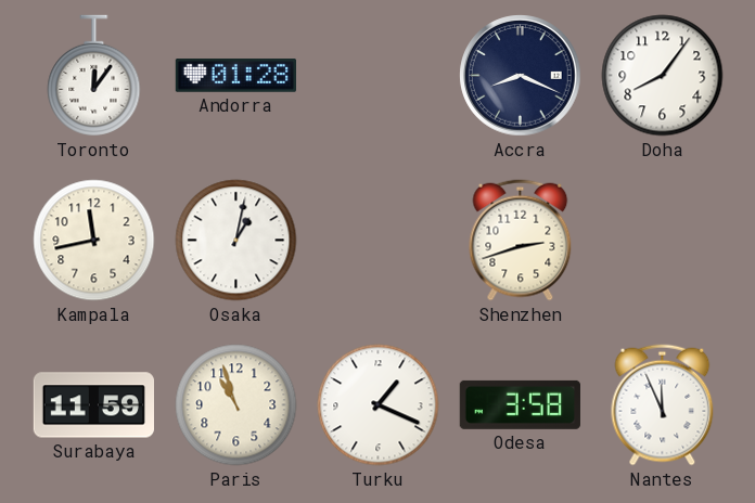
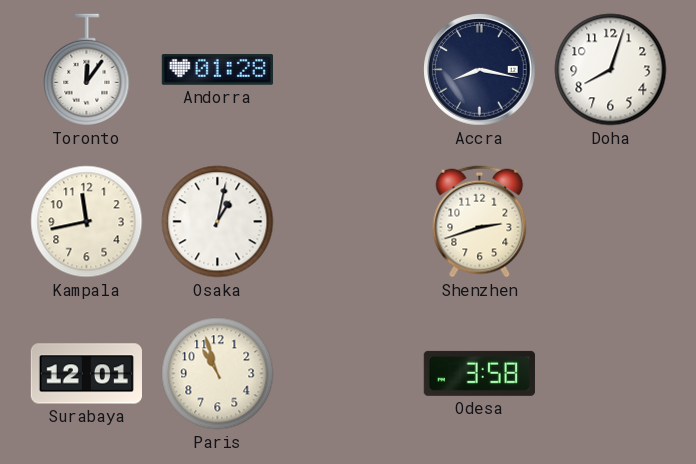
Accra: 8:19 -> 8:17
Doha: 8:06 -> 8:03
Surabaya: 11:59 -> 12:01
Turku: 1:19 -> none
Nantes: 11:56 -> none
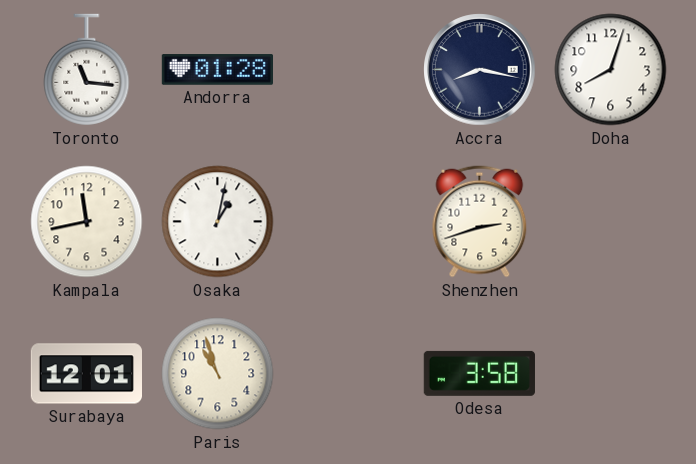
Toronto: 12:06 -> 11:16
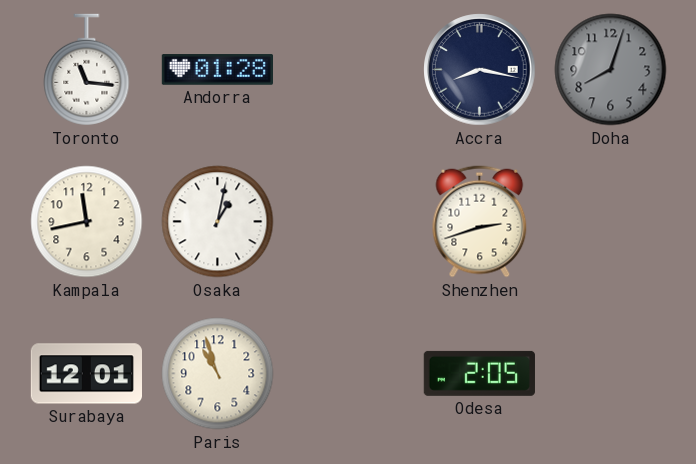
Doha dial: white -> grey
Odesa: 3:58 -> 2:05
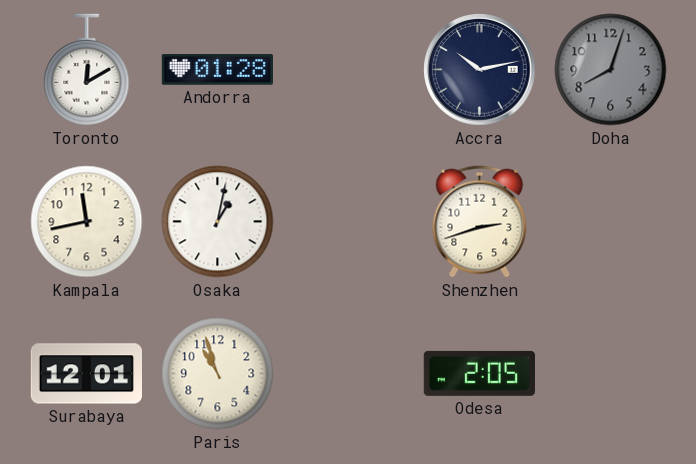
Toronto: 11:16 -> 12:10
Accra: 8:17 -> 10:13
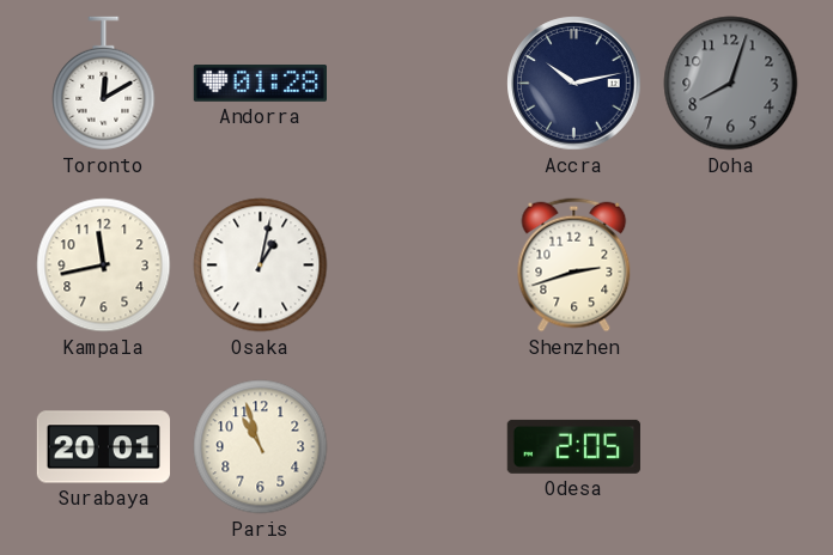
Surabaya: 12:01 -> 20:01
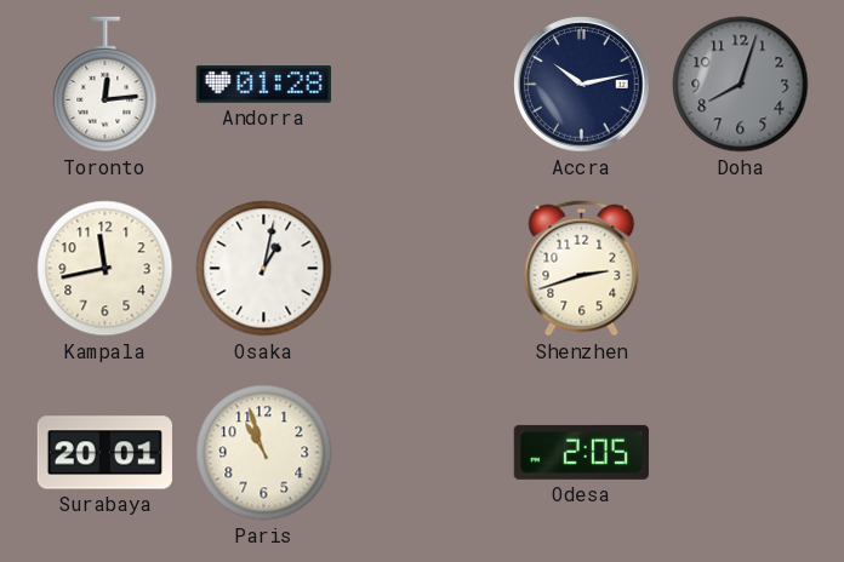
Toronto: 12:10 -> 12:14
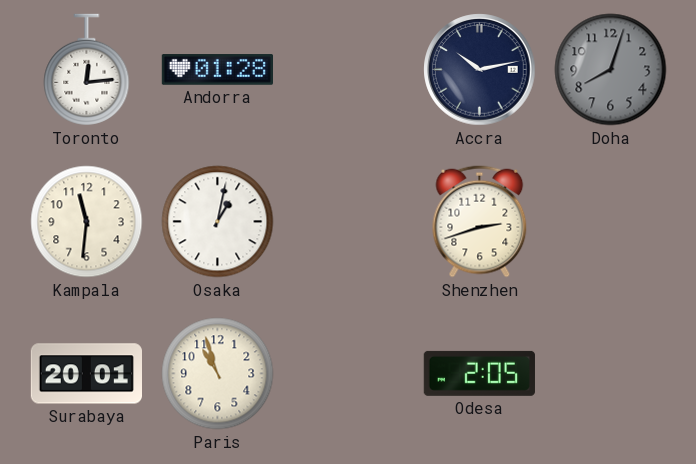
Kampala: 11:43 -> 11:31
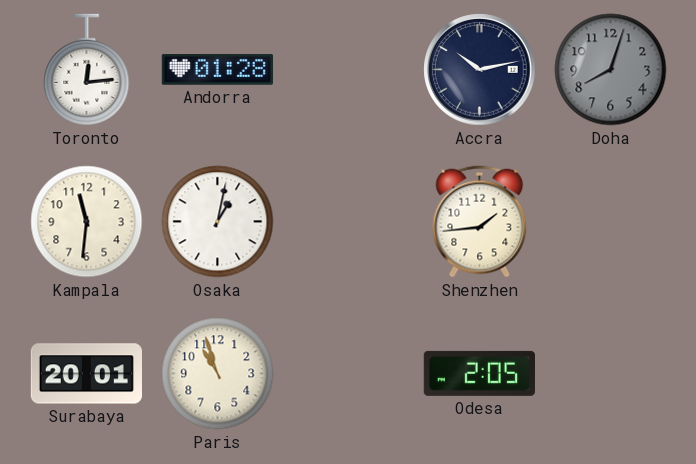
Shenzhen: 2:42 -> 1:44
